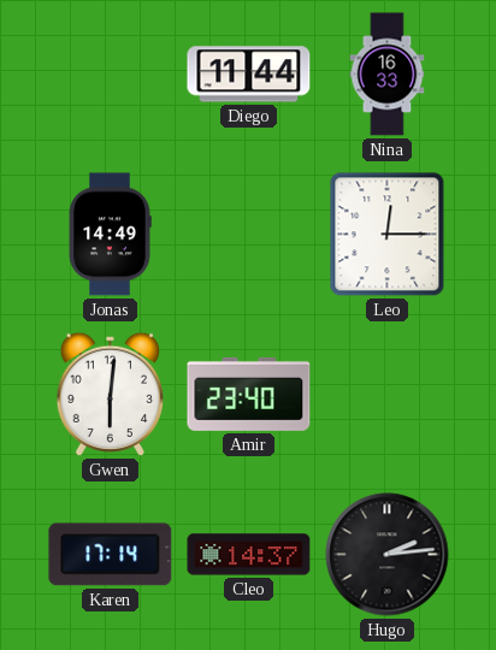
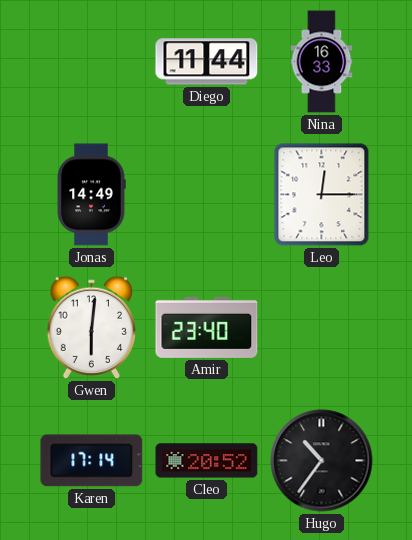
Cleo: 14:37 -> 20:52
Hugo: 2:14 -> 10:36
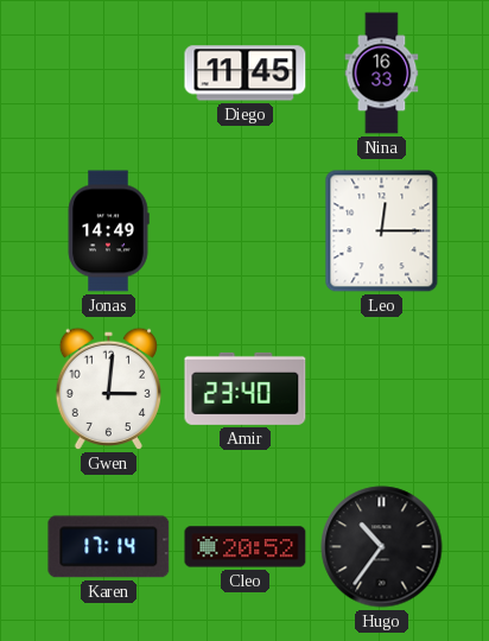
Diego: 11:44 -> 11:45
Gwen: 6:01 -> 3:01
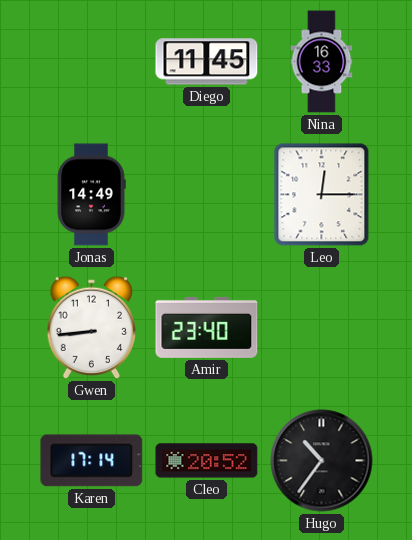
Gwen: 3:01 -> 8:44
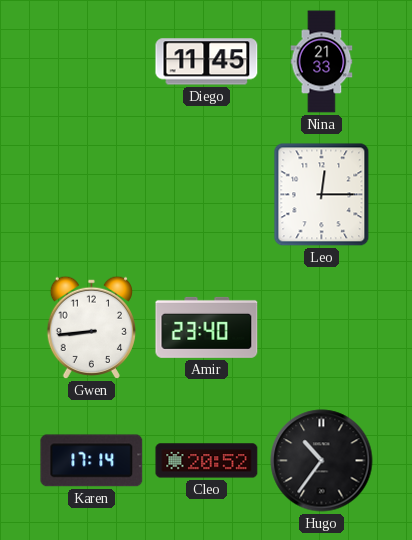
Nina: 16:33 -> 21:33
Jonas: 14:49 -> none
